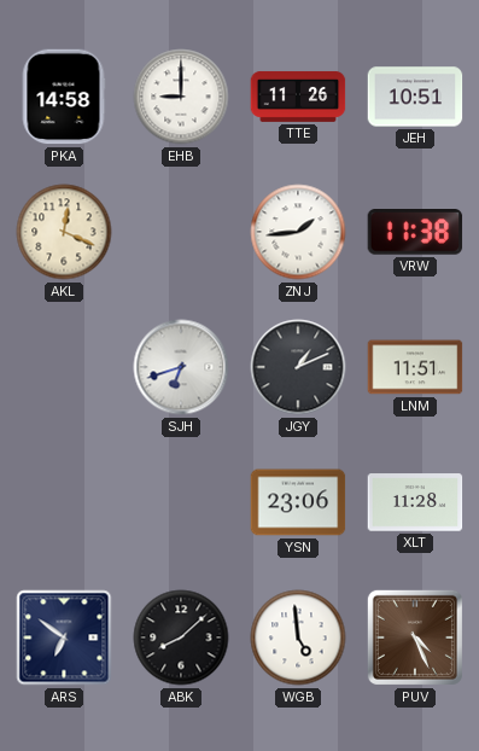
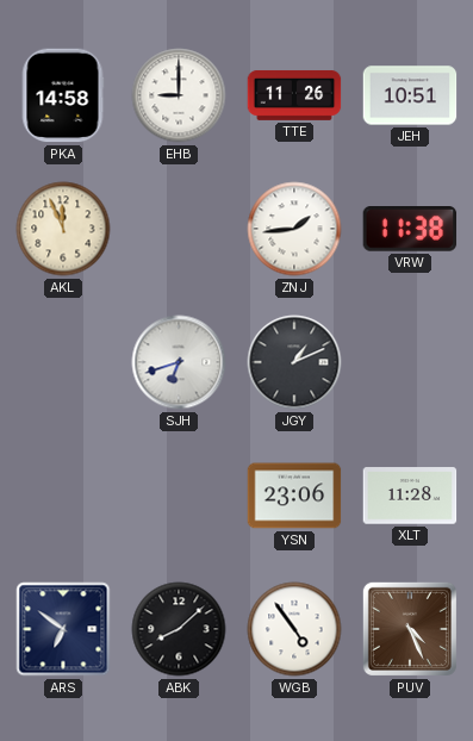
AKL: 12:19 -> 11:56
LNM: 11:51 -> none
WGB: 4:59 -> 4:54
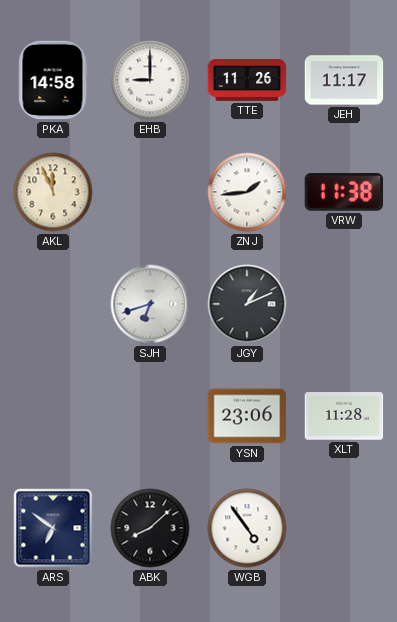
JEH: 10:51 -> 11:17
PUV: 4:26 -> none
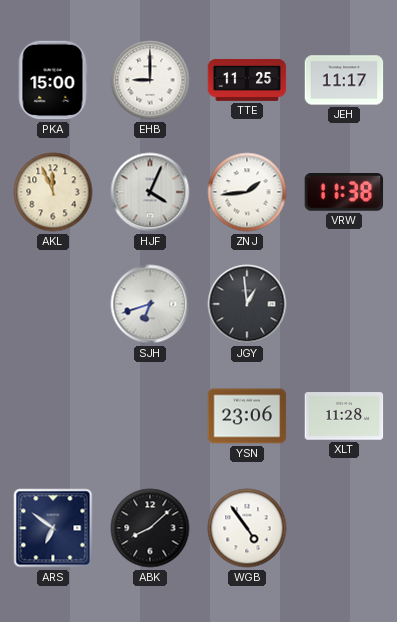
PKA: 14:58 -> 15:00
TTE: 11:26 -> 11:25
HJF: none -> 4:04
JGY: 1:11 -> 12:59
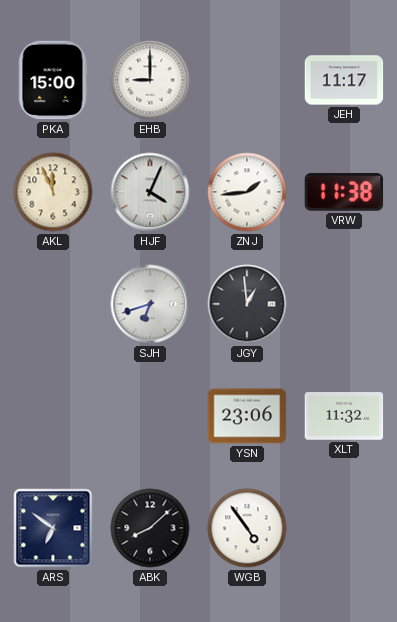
TTE: 11:25 -> none
XLT: 11:28 -> 11:32
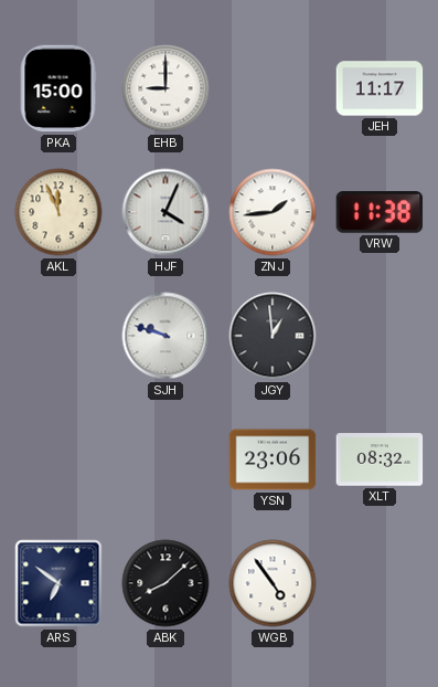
SJH: 6:42 -> 9:48
XLT: 11:32 -> 08:32
